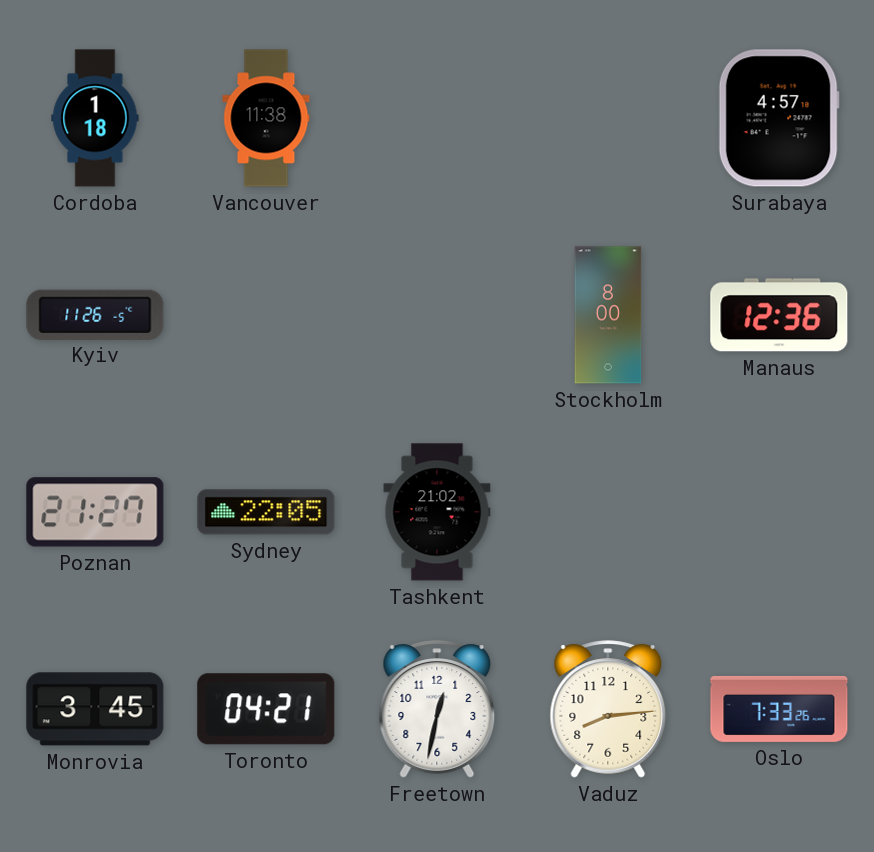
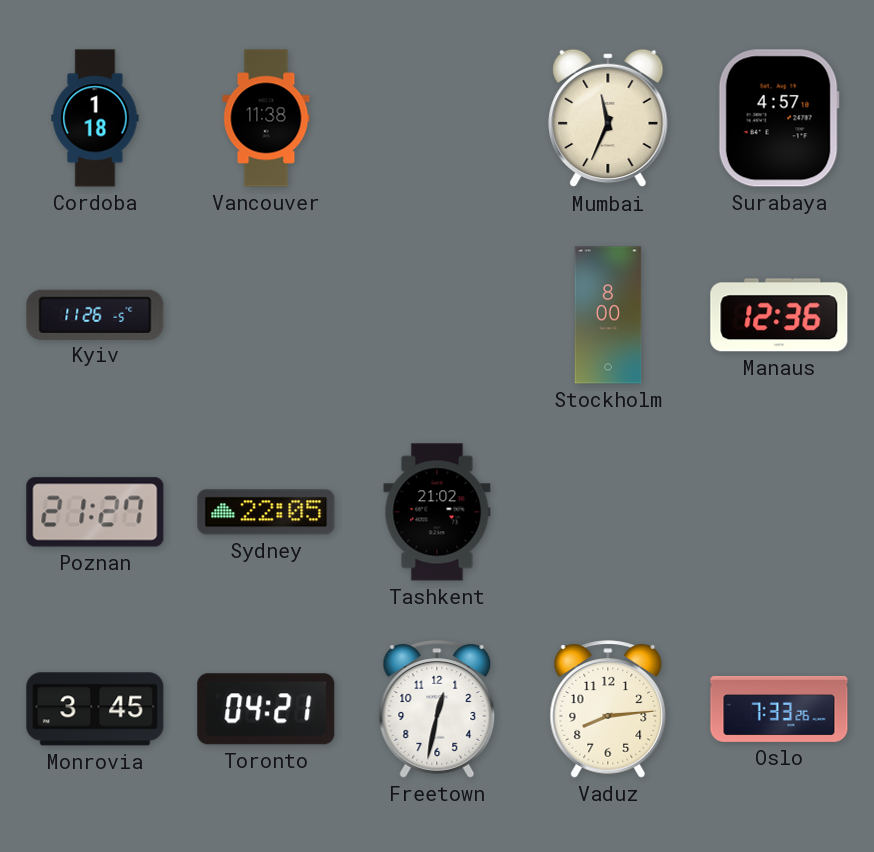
Mumbai: none -> 11:34
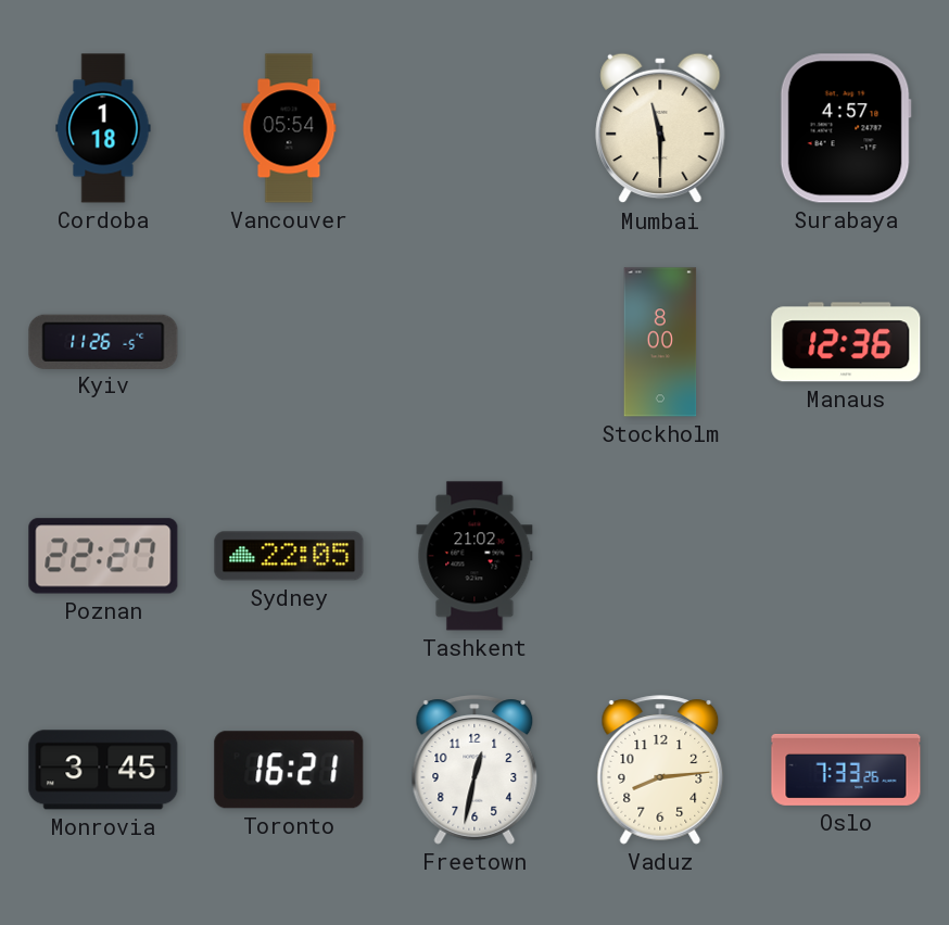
Vancouver: 11:38 -> 05:54
Mumbai: 11:34 -> 11:30
Poznan: 21:27 -> 22:27
Toronto: 04:21 -> 16:21
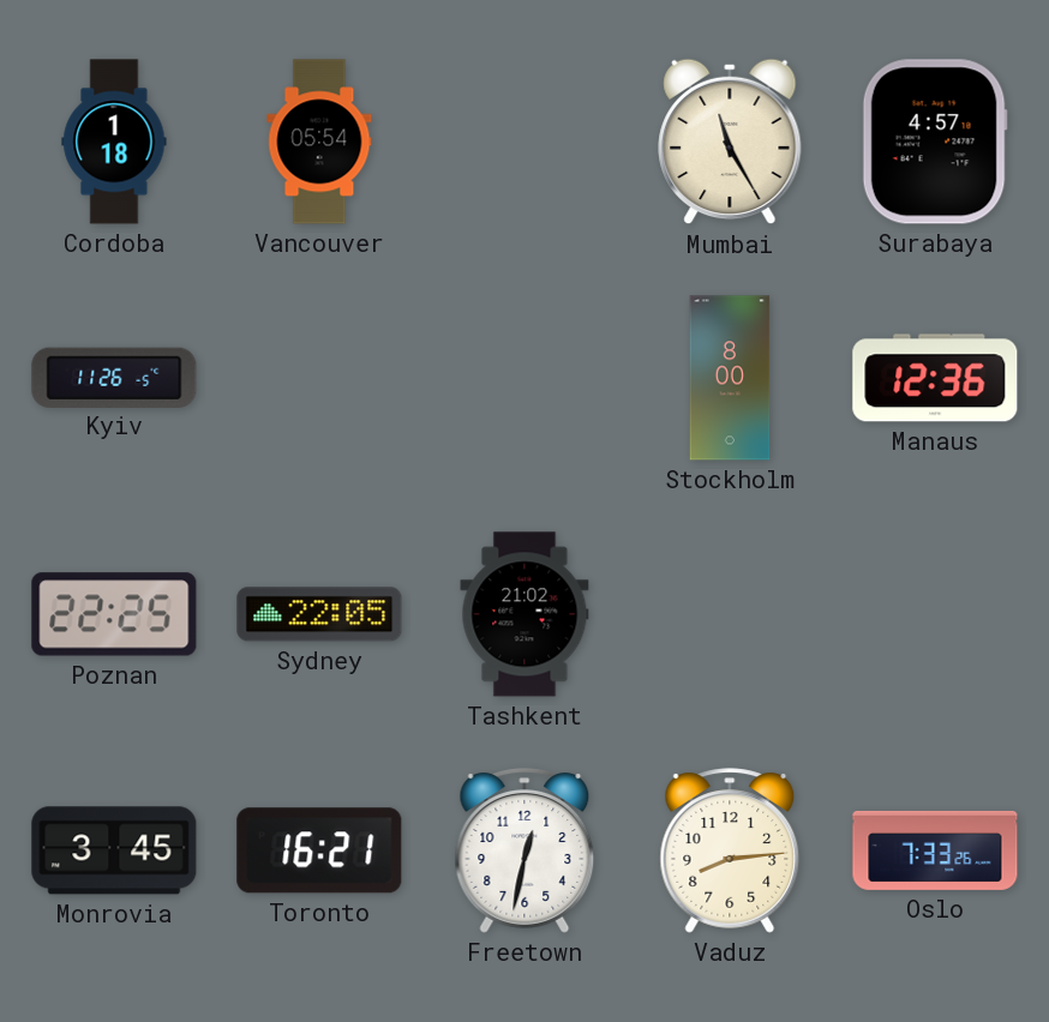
Mumbai: 11:30 -> 11:25
Poznan: 22:27 -> 22:25
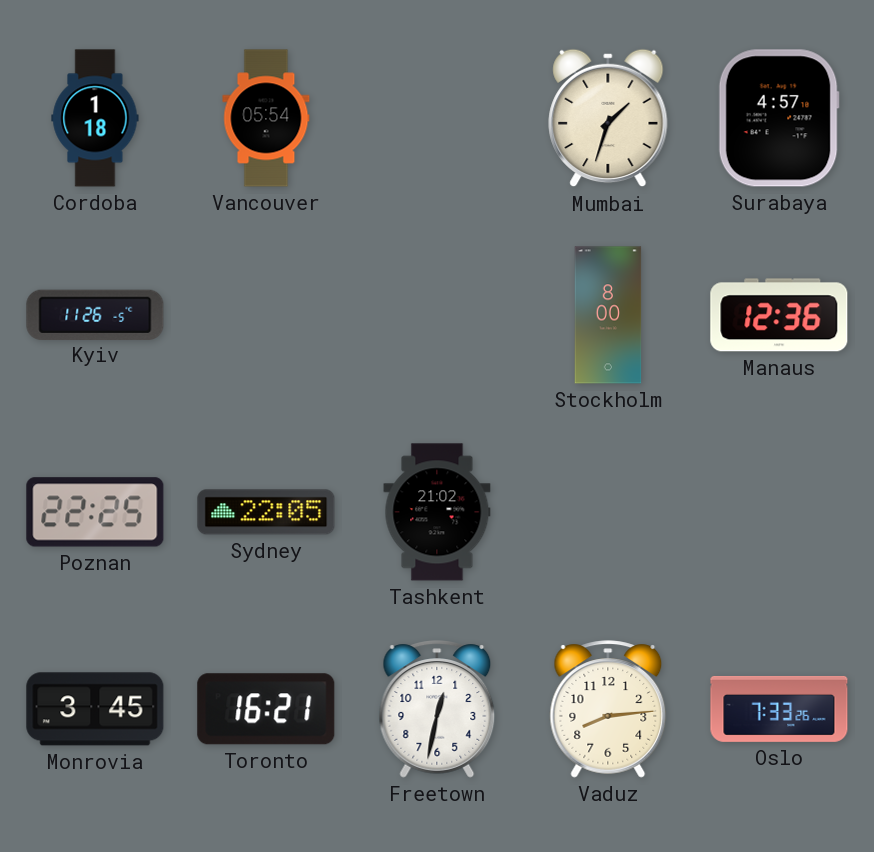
Mumbai: 11:25 -> 1:33
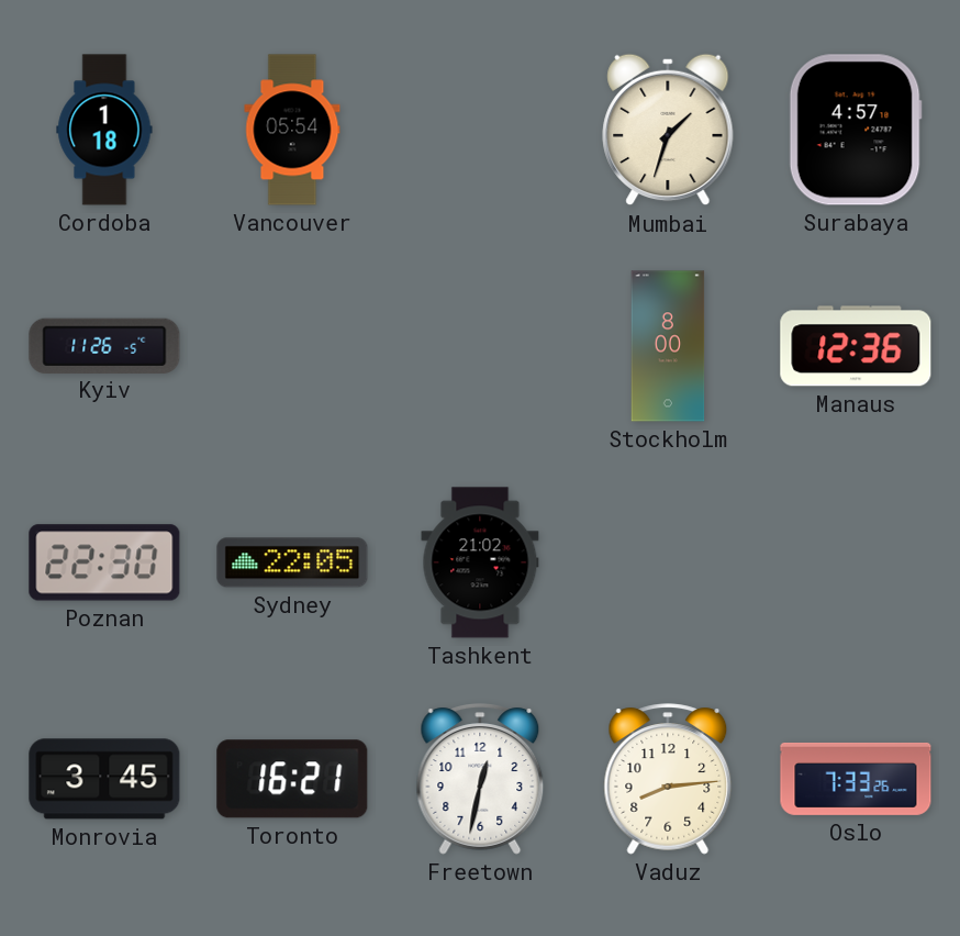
Poznan: 22:25 -> 22:30
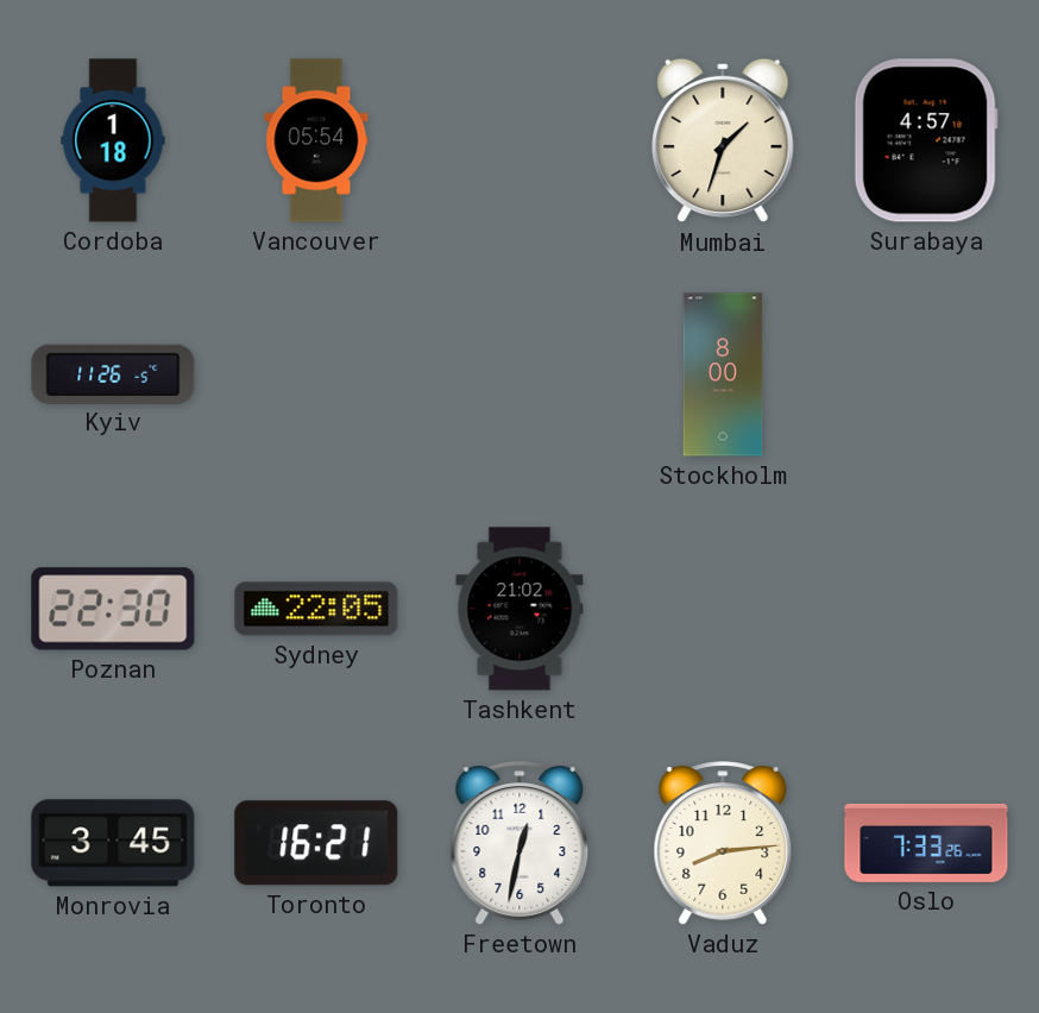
Manaus: 12:36 -> none
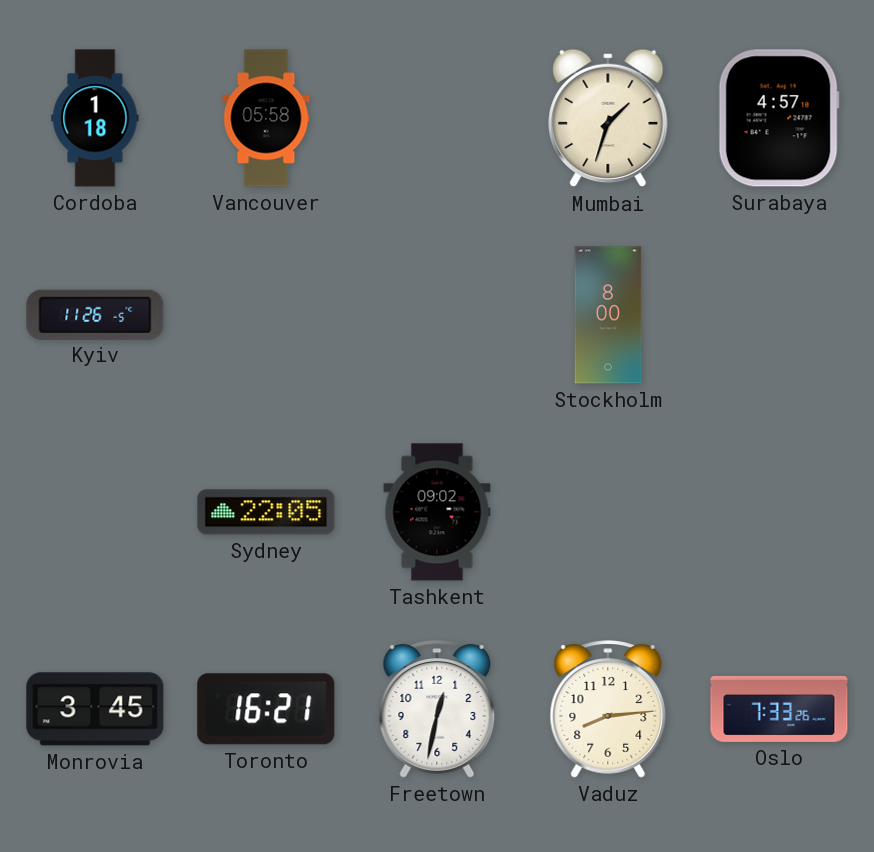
Vancouver: 05:54 -> 05:58
Poznan: 22:30 -> none
Tashkent: 21:02 -> 09:02
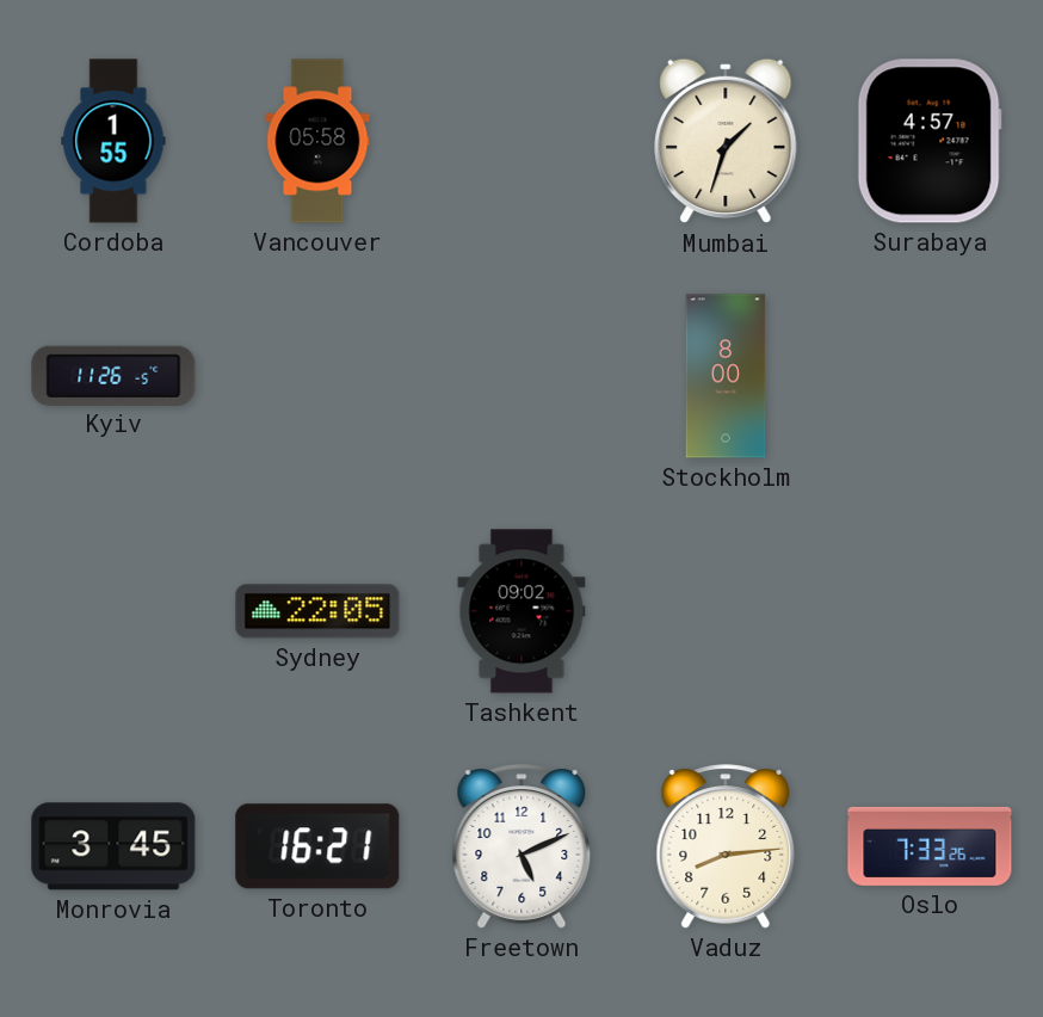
Cordoba: 1:18 -> 1:55
Freetown: 12:32 -> 5:11
